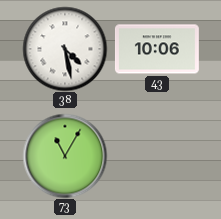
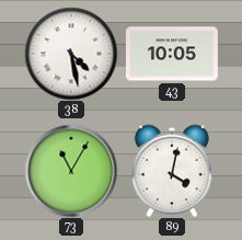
43: 10:06 -> 10:05
89: none -> 4:02
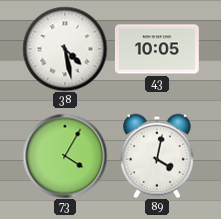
73: 11:05 -> 4:05
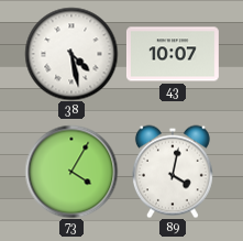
43: 10:05 -> 10:07
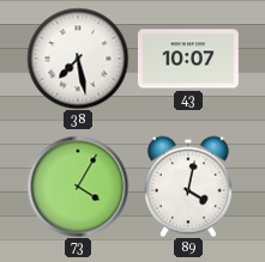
38: 4:28 -> 7:28
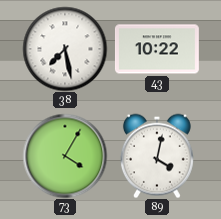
43: 10:07 -> 10:22
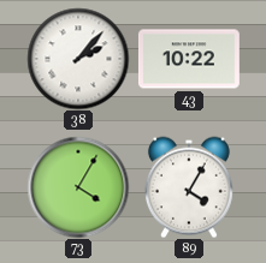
38: 7:28 -> 2:07
89: 4:02 -> 4:05
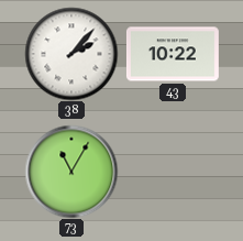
73: 4:05 -> 11:05
89: 4:05 -> none
